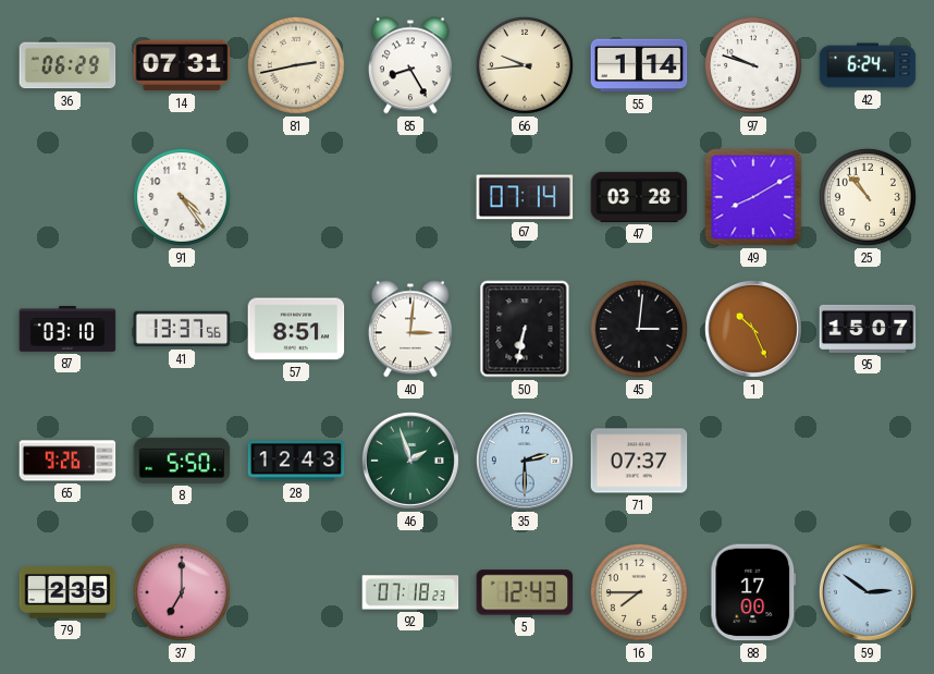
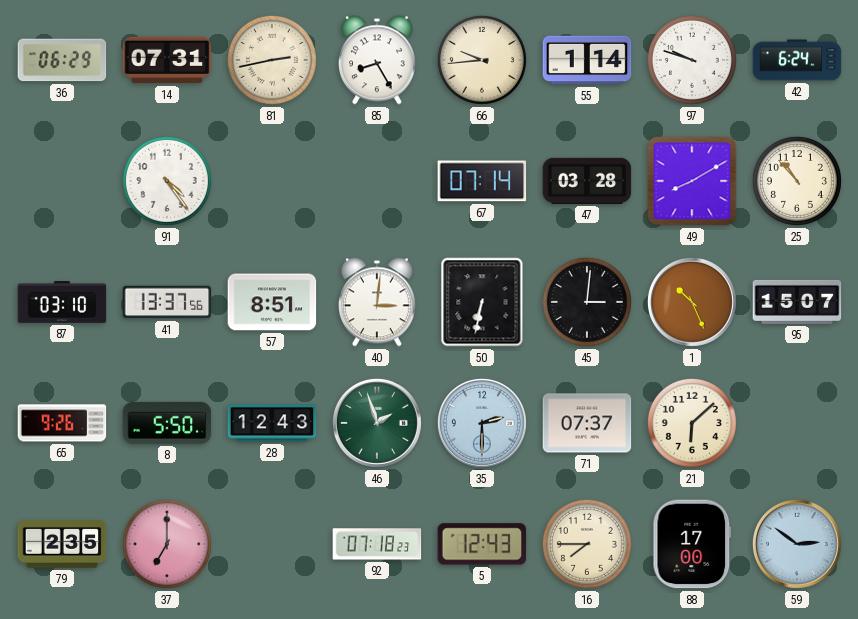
21: none -> 6:08
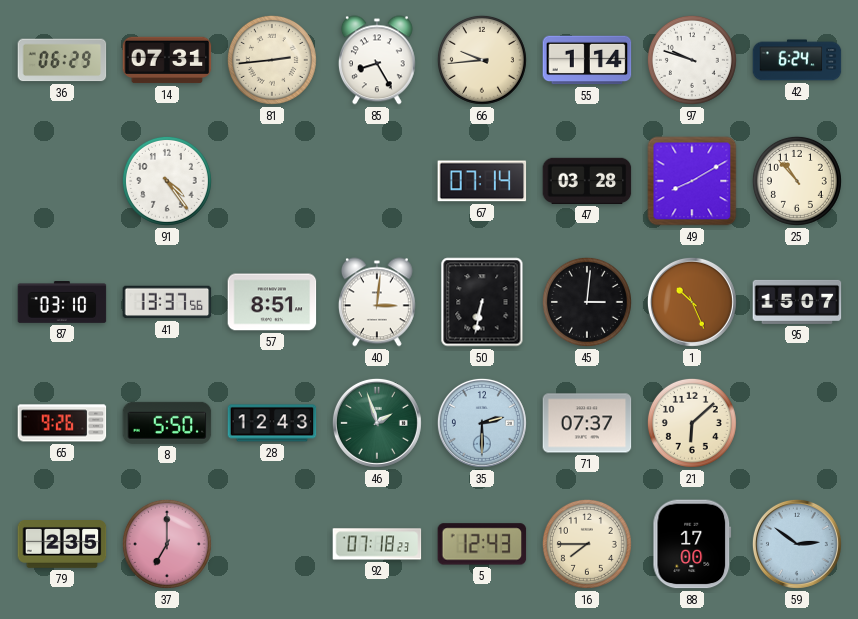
81: 2:43 -> 2:44
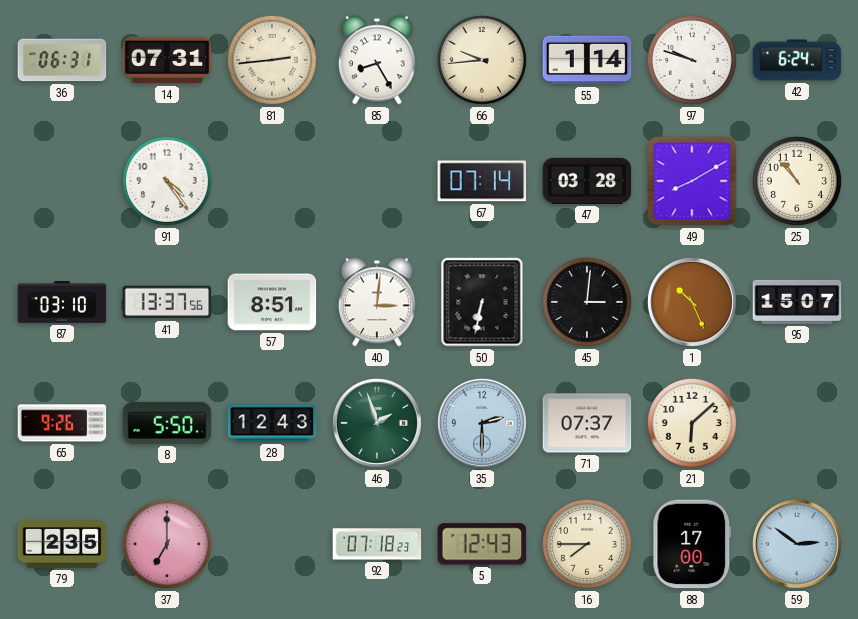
36: 06:29 -> 06:31
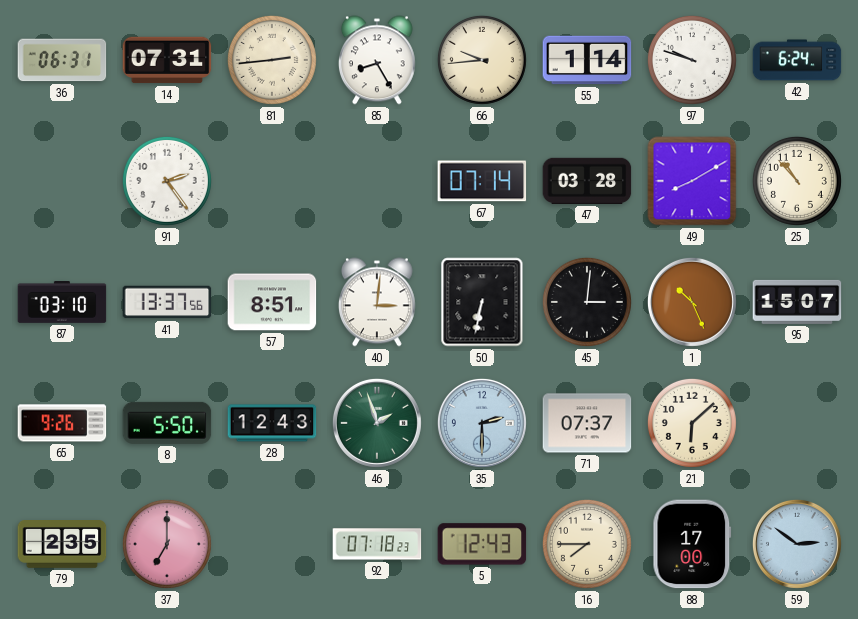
91: 4:24 -> 2:24
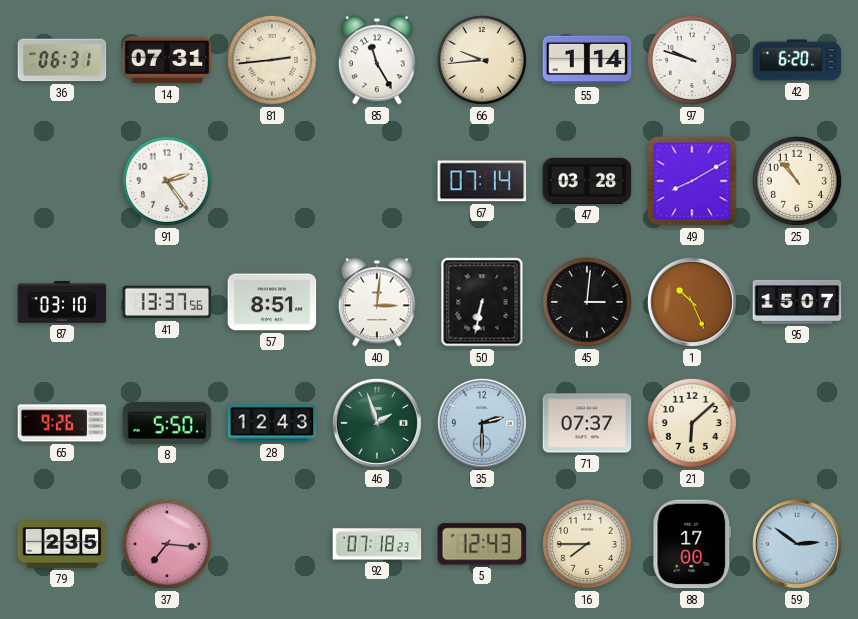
85: 8:25 -> 11:25
42: 6:24 -> 6:20
37: 7:00 -> 7:16
